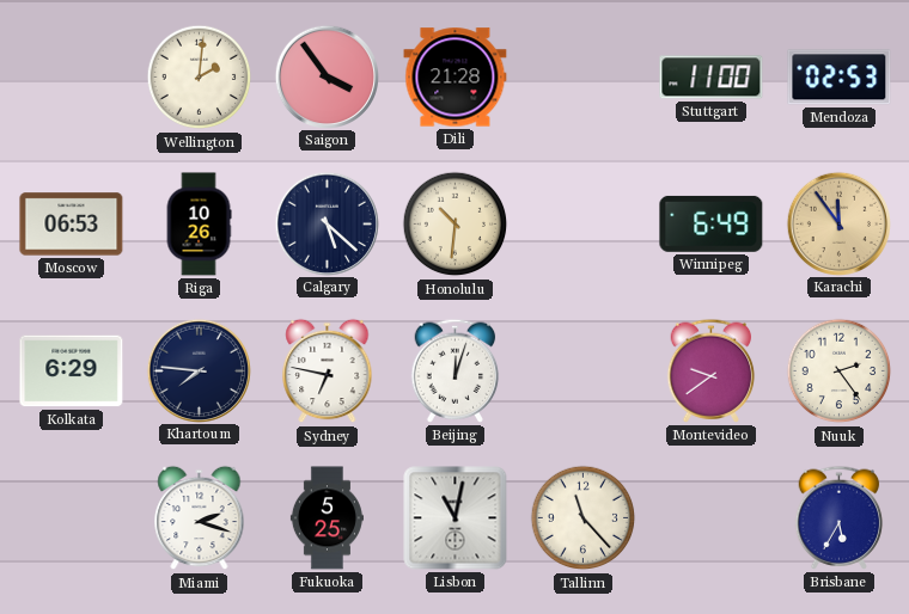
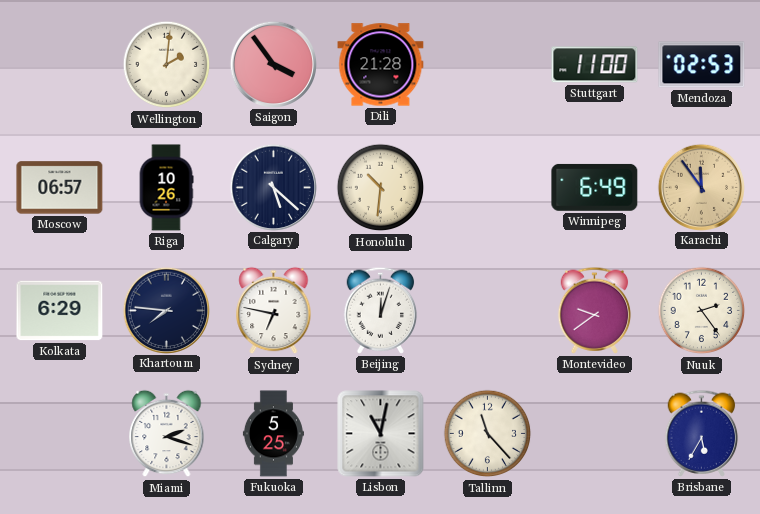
Moscow: 06:53 -> 06:57
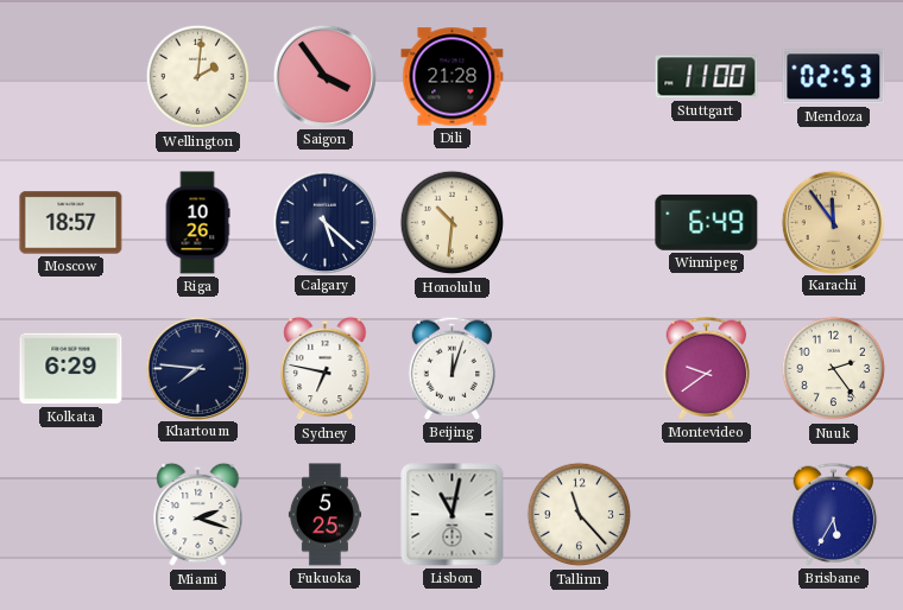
Moscow: 06:57 -> 18:57
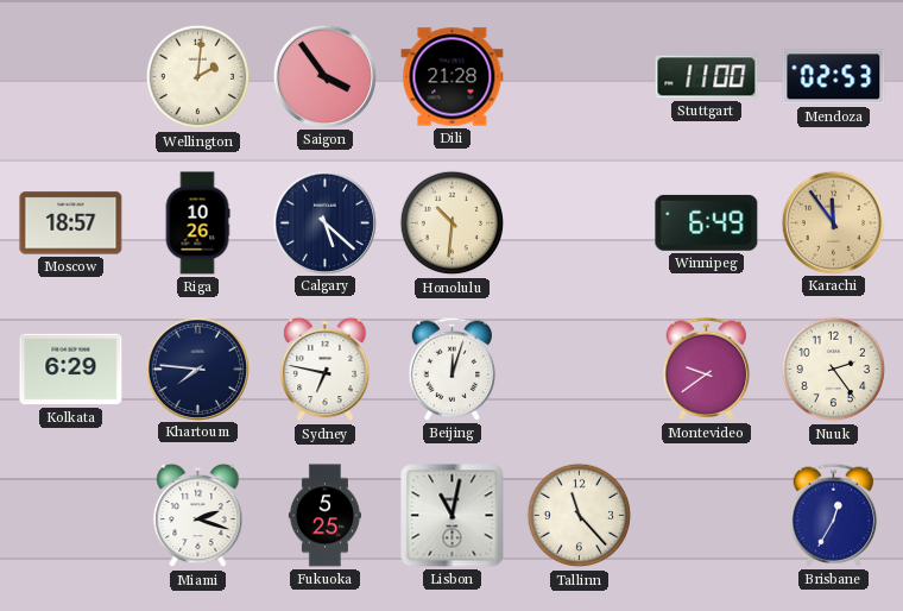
Brisbane: 5:35 -> 12:35
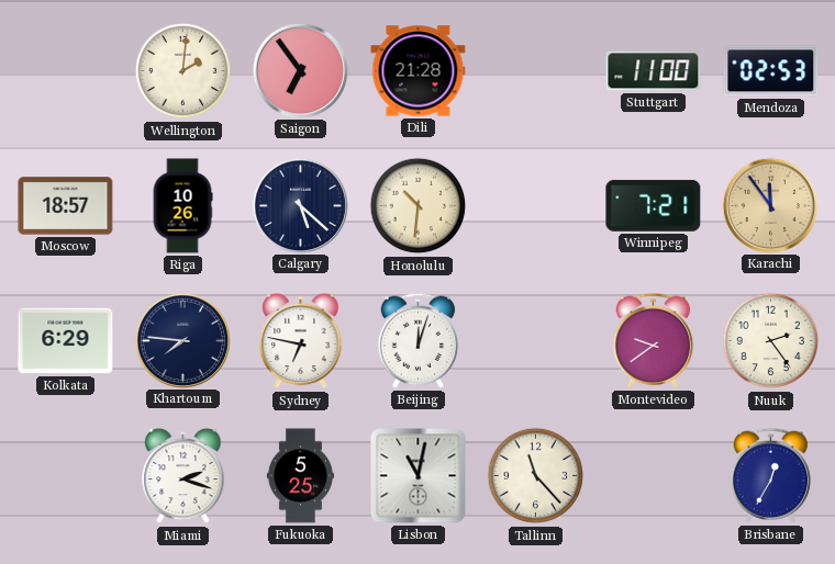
Saigon: 3:54 -> 6:54
Winnipeg: 6:49 -> 7:21
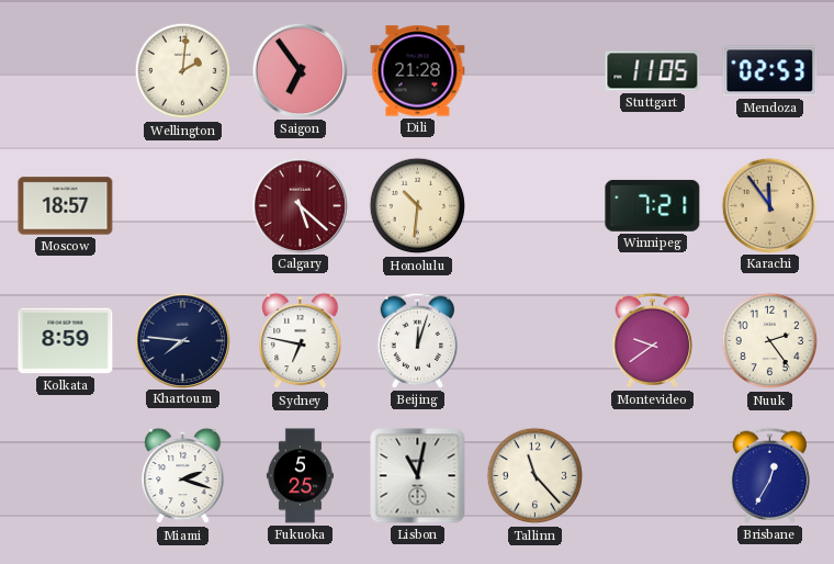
Stuttgart: 11:00 -> 11:05
Riga: 10:26 -> none
Calgary dial: navy -> burgundy
Kolkata: 6:29 -> 8:59
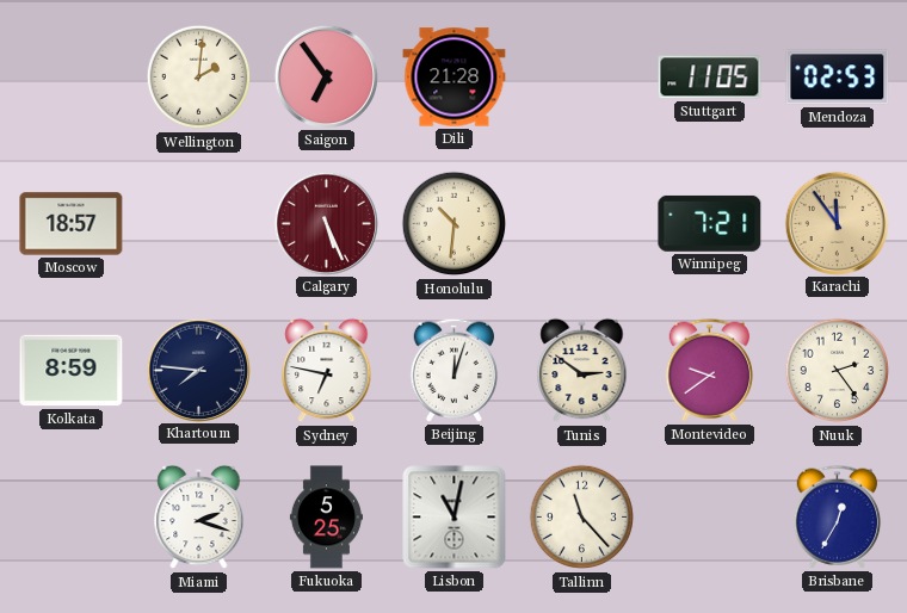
Calgary: 5:22 -> 5:26
Tunis: none -> 2:51
